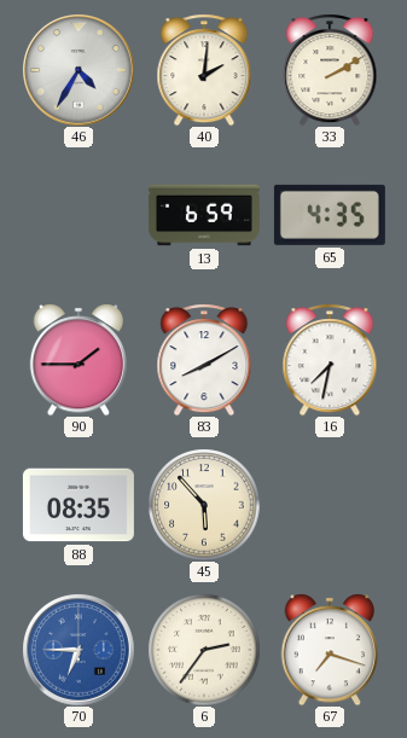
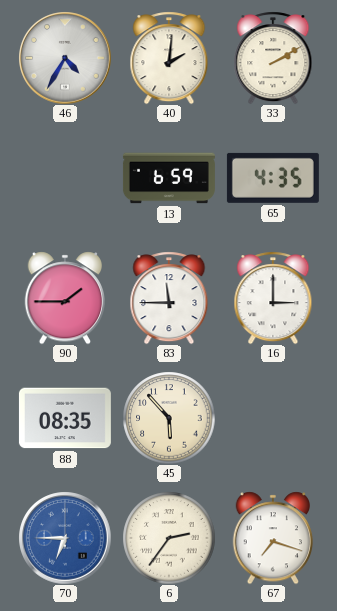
83: 8:10 -> 11:45
16: 7:32 -> 3:00
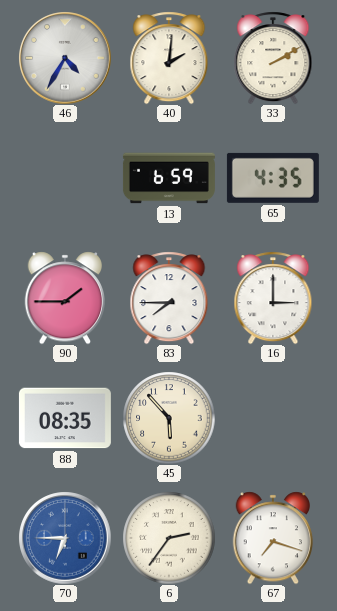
83: 11:45 -> 7:45
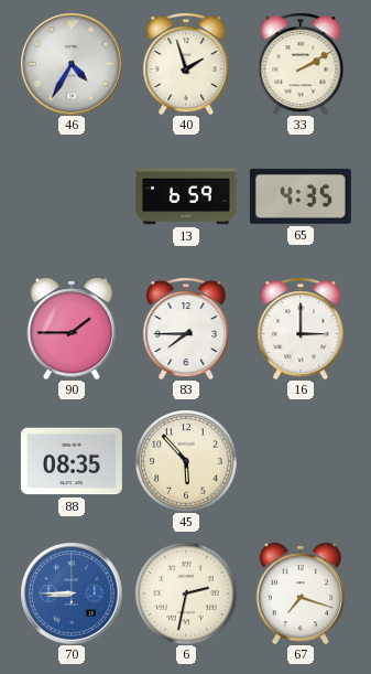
40: 2:01 -> 1:57
70: 6:45 -> 8:45
6: 2:36 -> 2:32
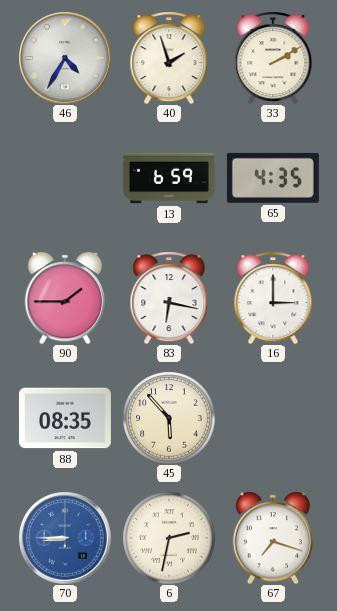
83: 7:45 -> 6:17
